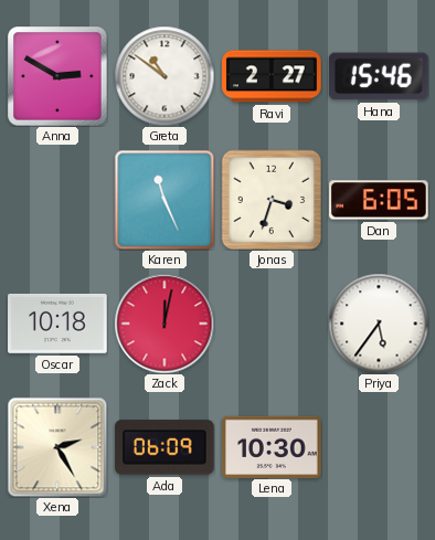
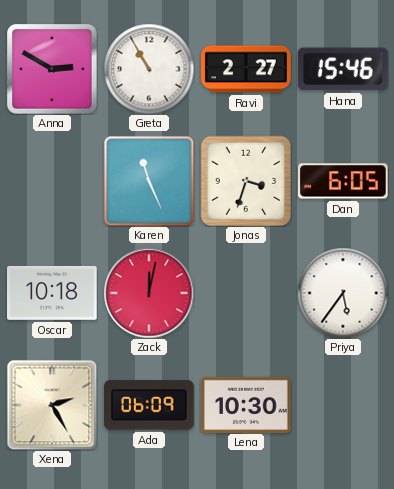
Greta: 10:51 -> 10:55
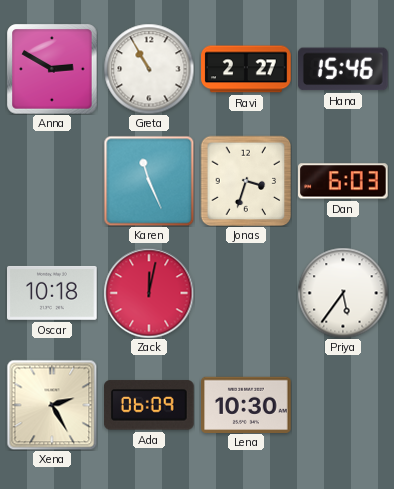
Dan: 6:05 -> 6:03
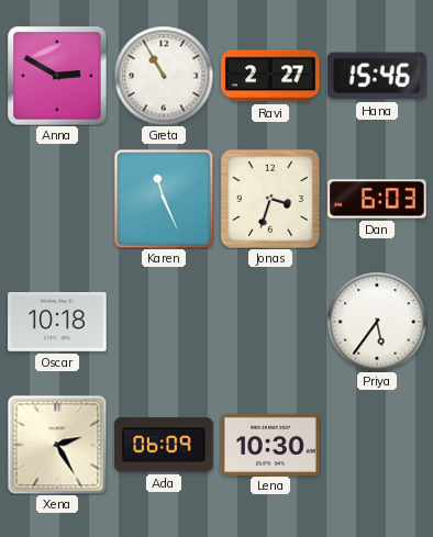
Zack: 12:02 -> none
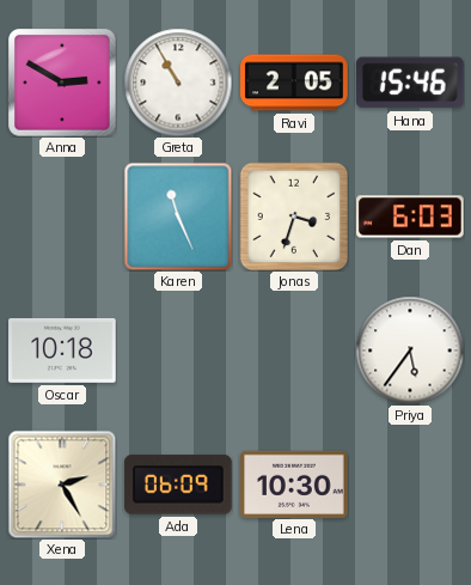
Ravi: 2:27 -> 2:05
